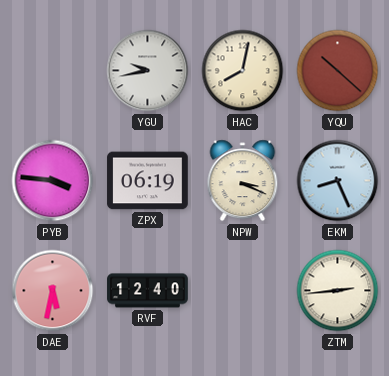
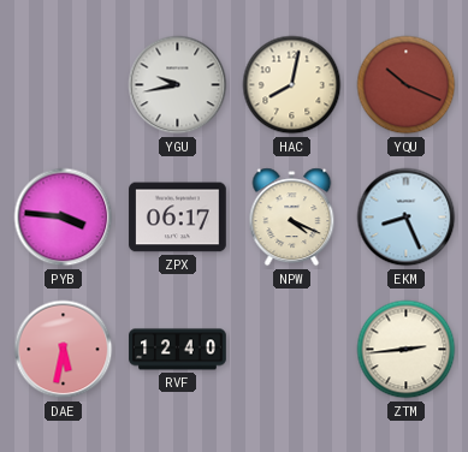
YQU: 10:22 -> 10:19
ZPX: 06:19 -> 06:17
NPW: 3:19 -> 4:19
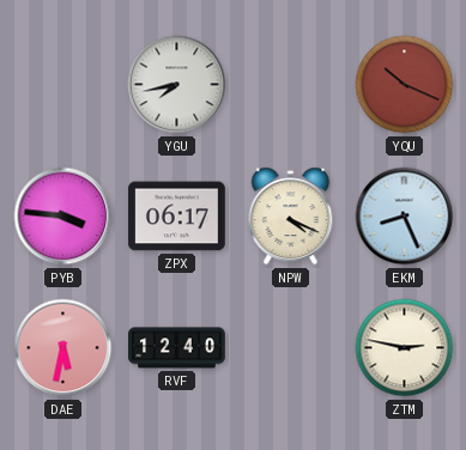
YGU: 9:43 -> 7:43
HAC: 8:02 -> none
ZTM: 2:44 -> 2:47
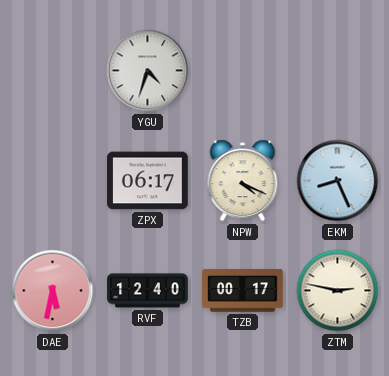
YGU: 7:43 -> 4:33
YQU: 10:19 -> none
PYB: 3:46 -> none
TZB: none -> 00:17
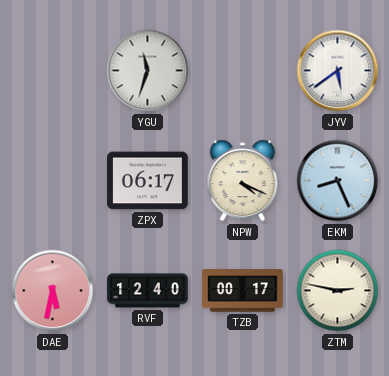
YGU: 4:33 -> 11:33
JYV: none -> 5:39
